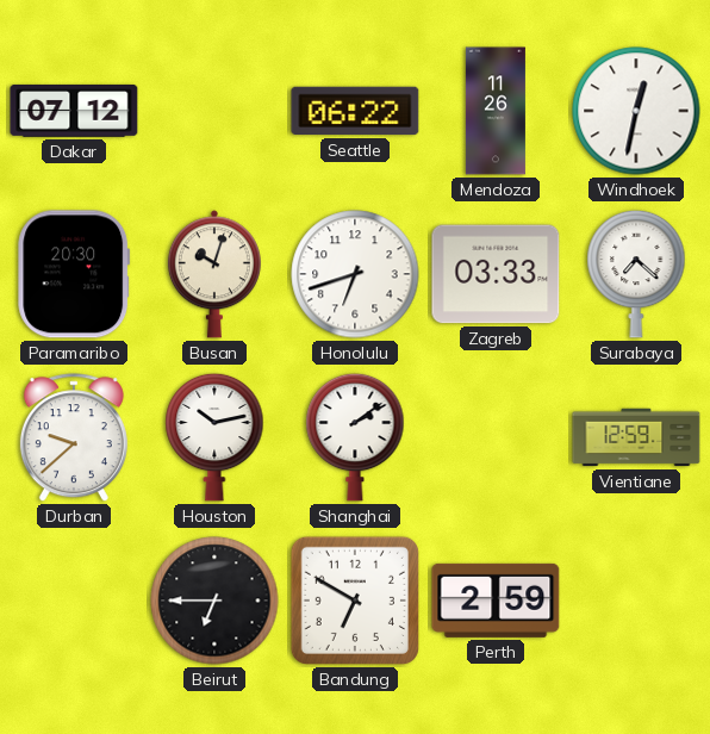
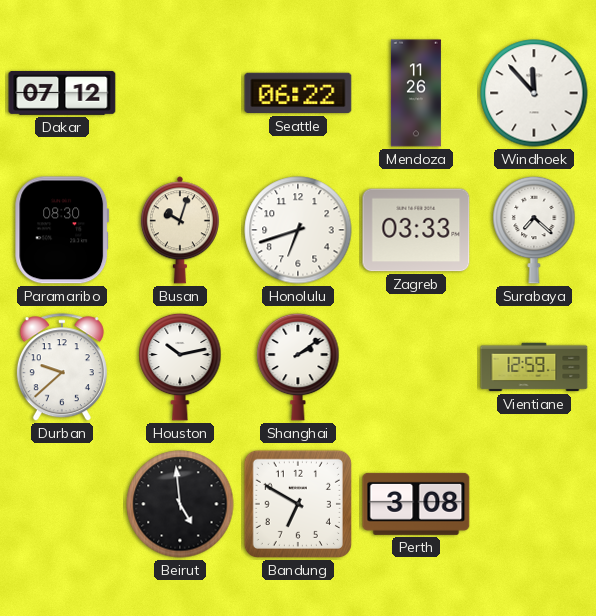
Windhoek: 12:32 -> 11:53
Paramaribo: 20:30 -> 08:30
Beirut: 6:45 -> 4:59
Perth: 2:59 -> 3:08
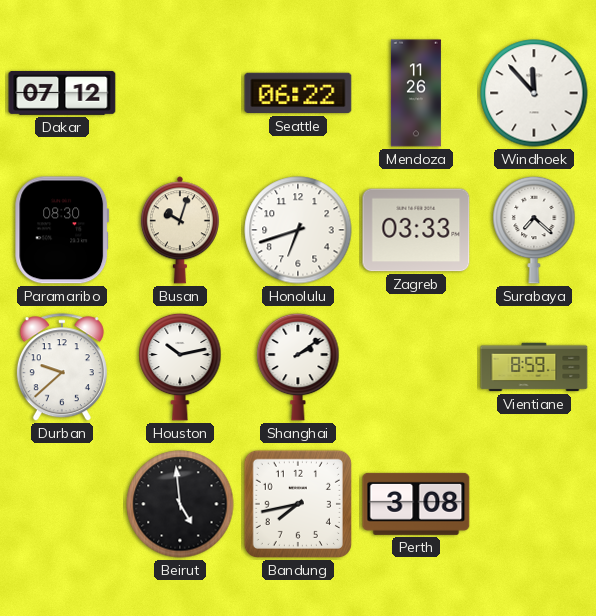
Vientiane: 12:59 -> 8:59
Bandung: 6:50 -> 7:43
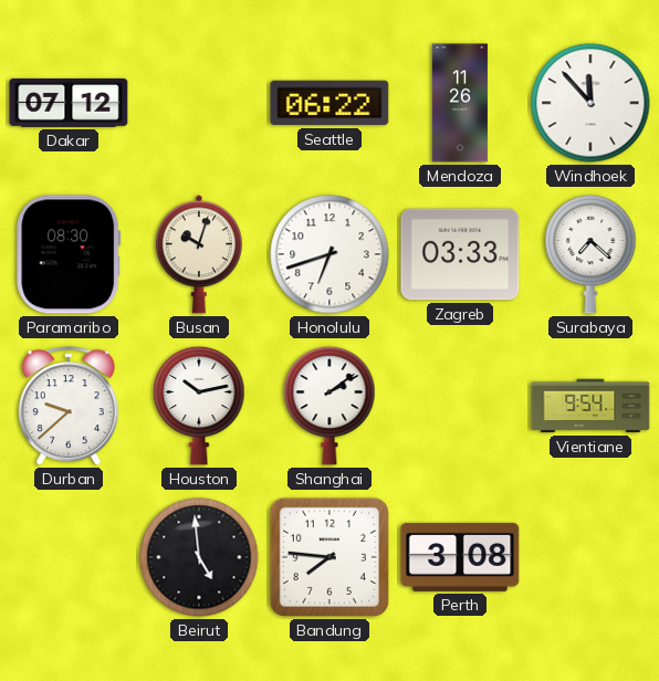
Vientiane: 8:59 -> 9:54
Bandung: 7:43 -> 7:46
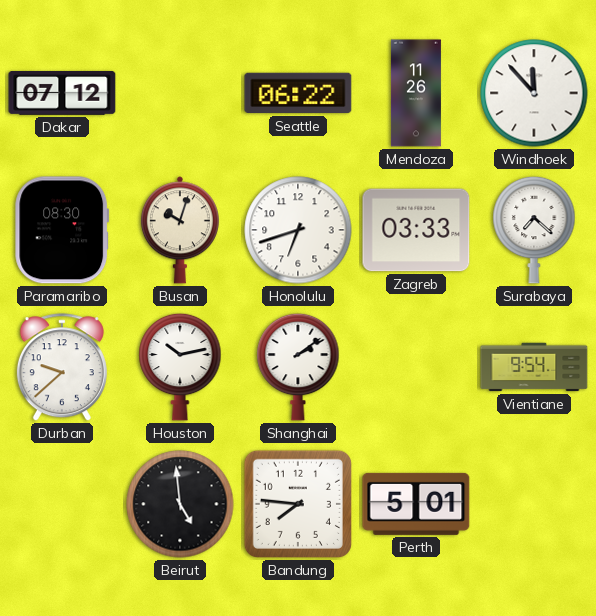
Perth: 3:08 -> 5:01
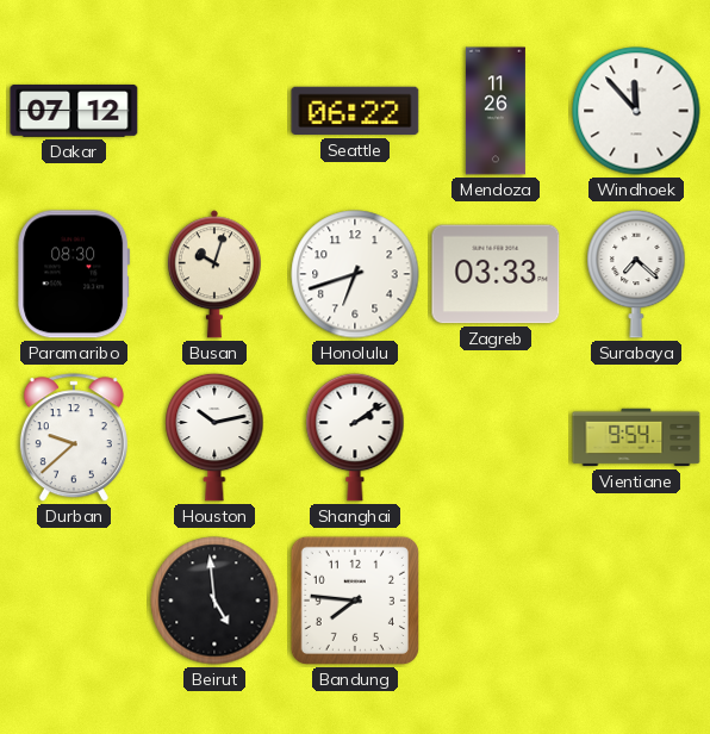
Perth: 5:01 -> none
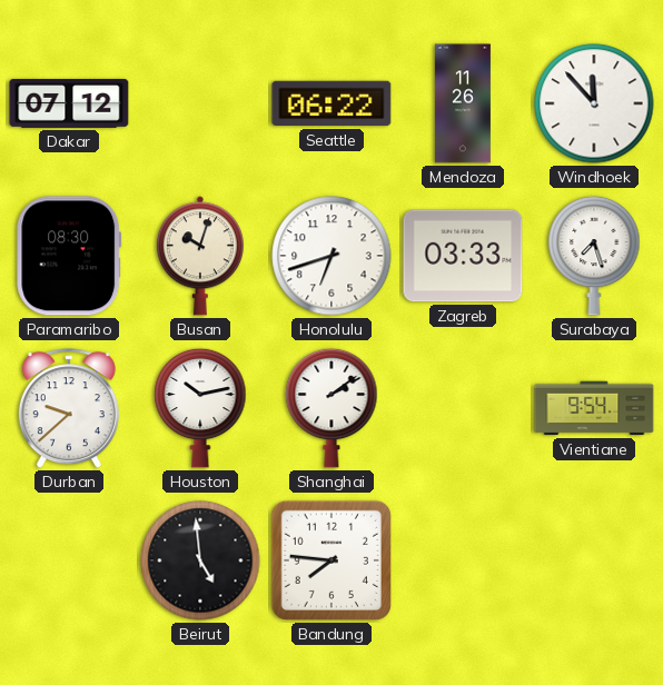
Surabaya: 7:22 -> 7:27
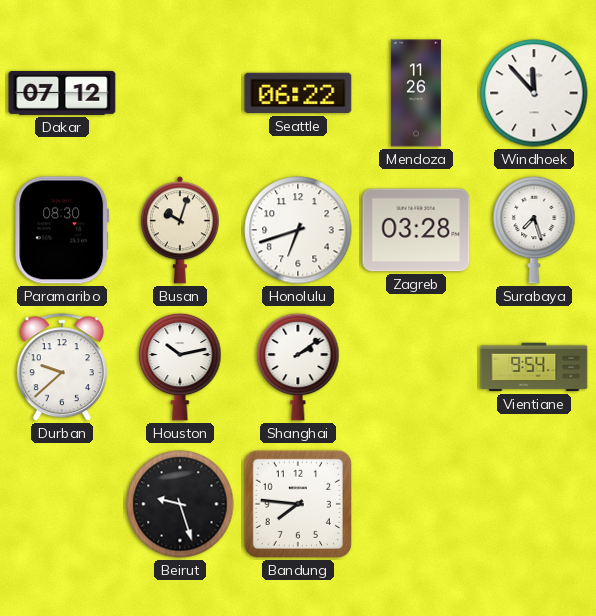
Zagreb: 03:33 -> 03:28
Beirut: 4:59 -> 9:27
